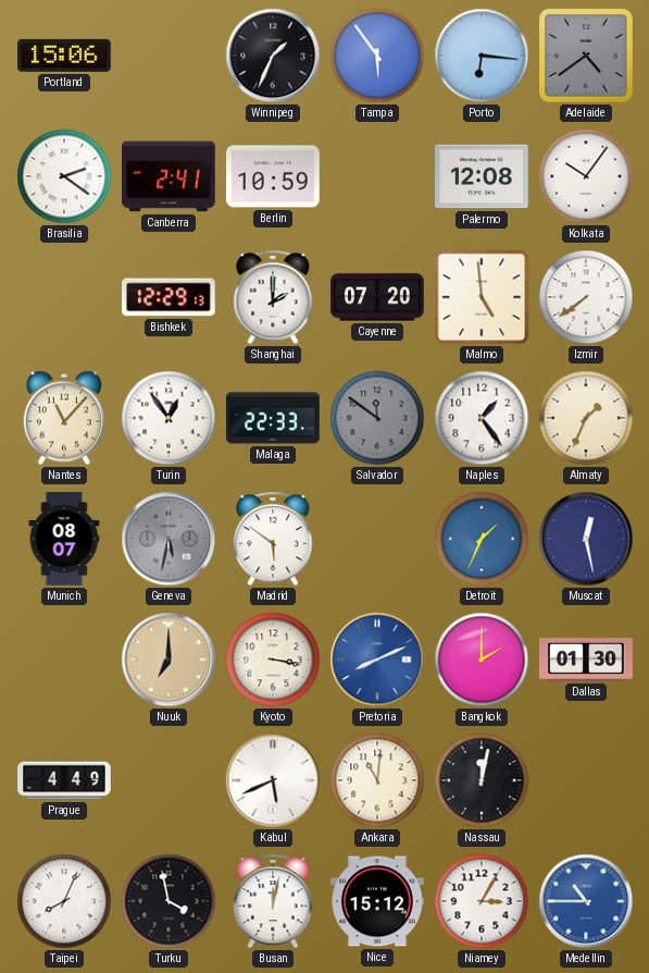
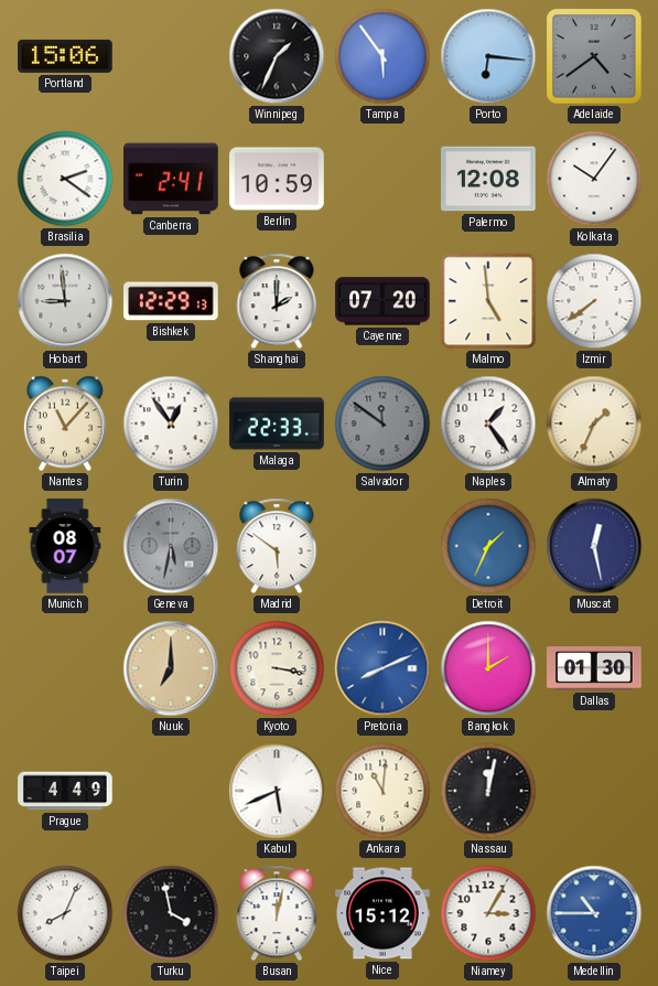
Hobart: none -> 8:59
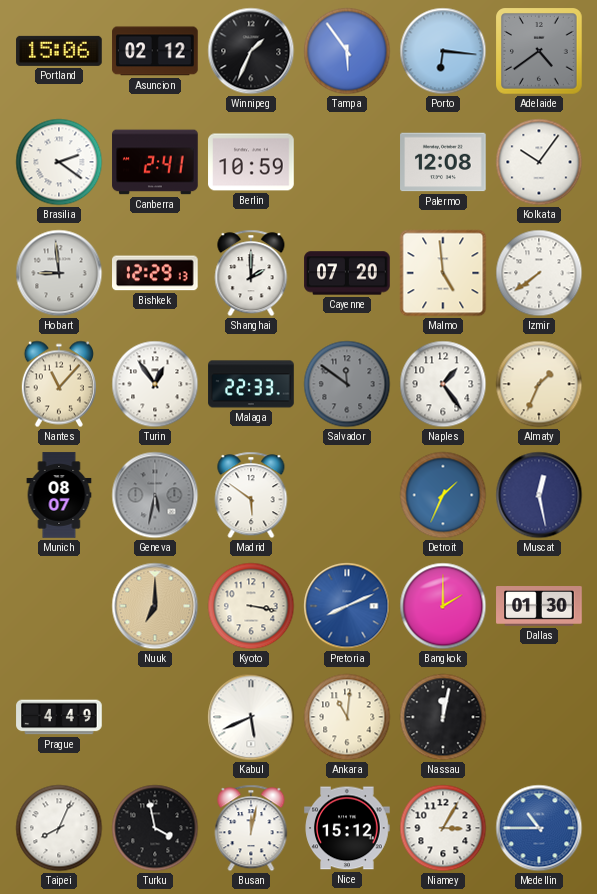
Asuncion: none -> 02:12
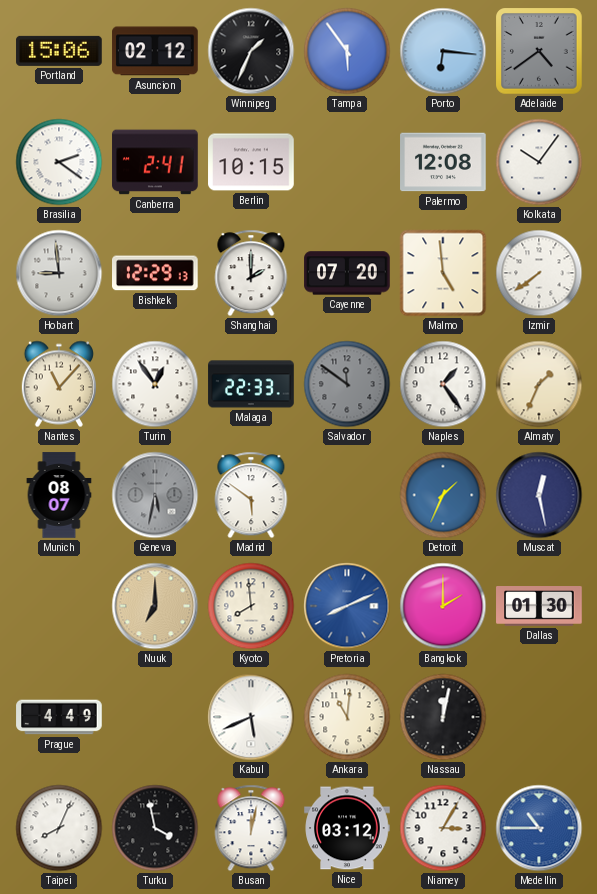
Berlin: 10:59 -> 10:15
Kyoto: 3:17 -> 7:59
Nice: 15:12 -> 03:12
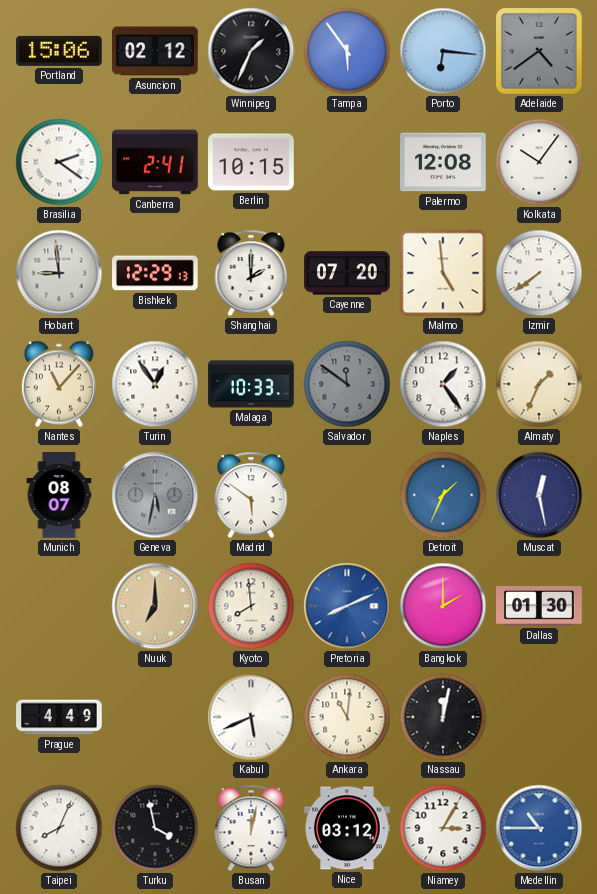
Malaga: 22:33 -> 10:33
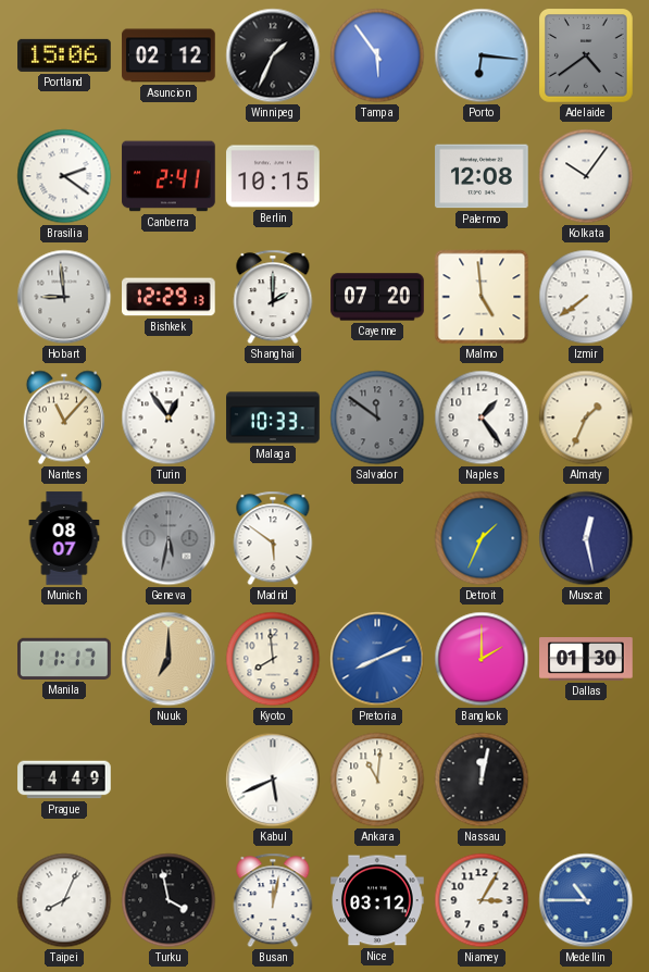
Manila: none -> 11:17
